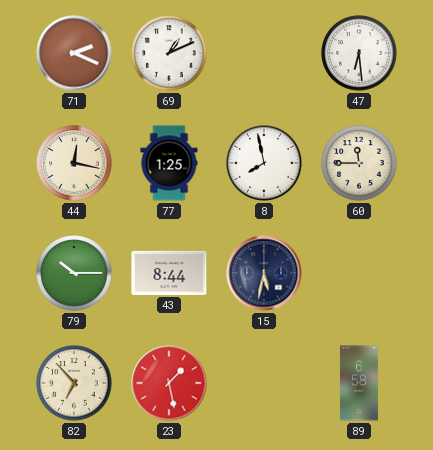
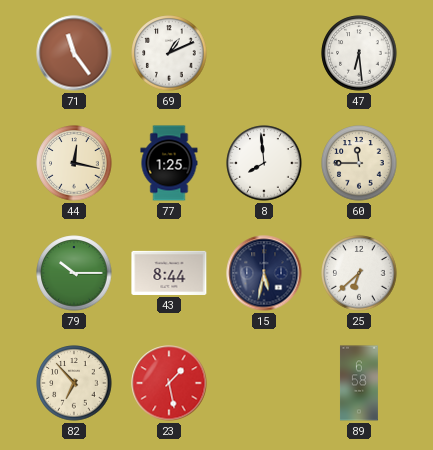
71: 2:19 -> 11:24
8: 7:58 -> 7:59
25: none -> 6:38
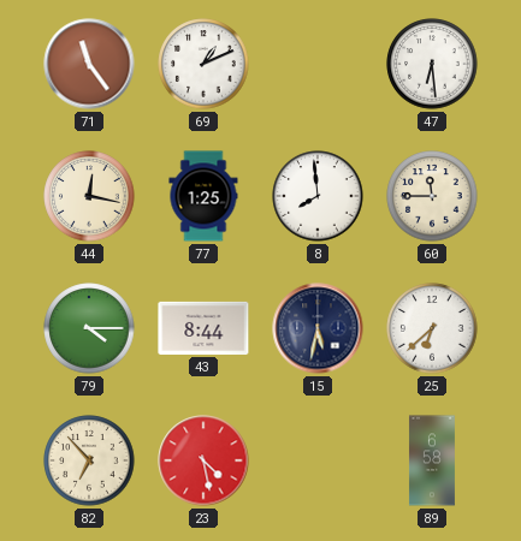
79: 10:15 -> 4:15
23: 1:28 -> 4:28
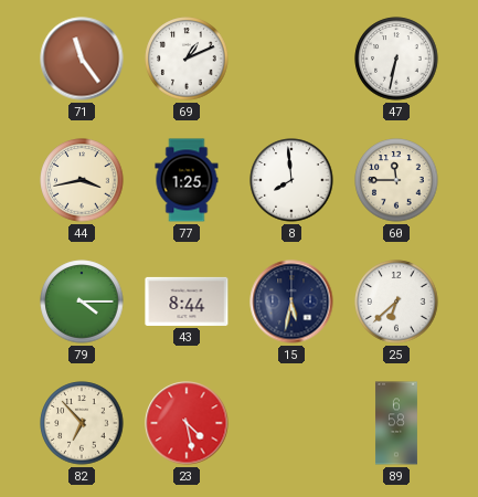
47: 6:29 -> 6:32
44: 12:17 -> 3:43
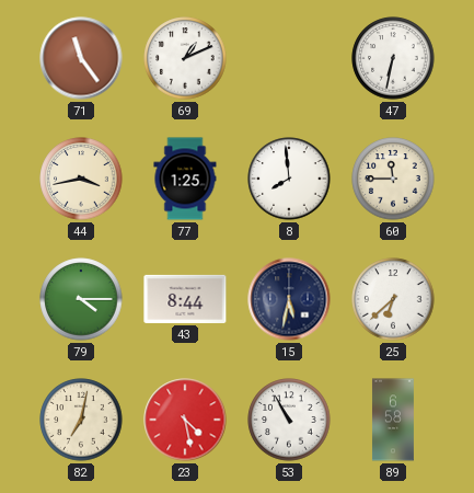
82: 6:53 -> 7:02
53: none -> 10:55
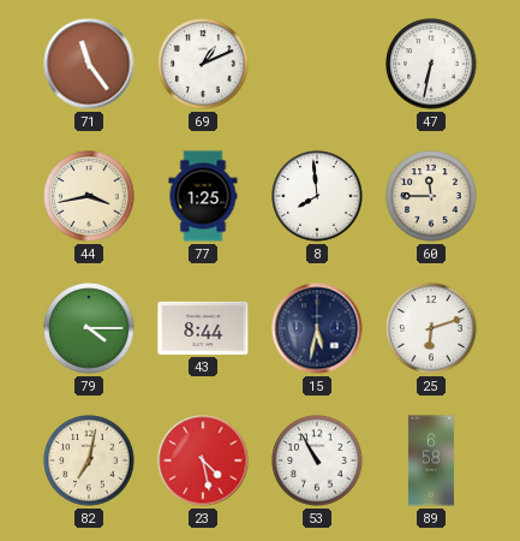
25: 6:38 -> 6:12
